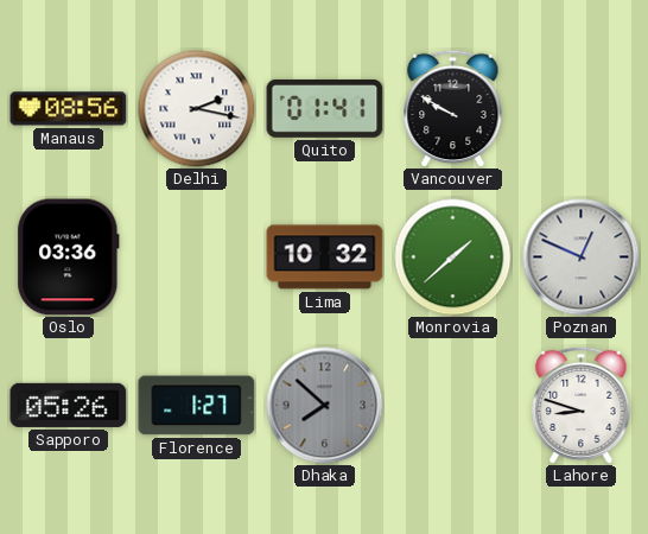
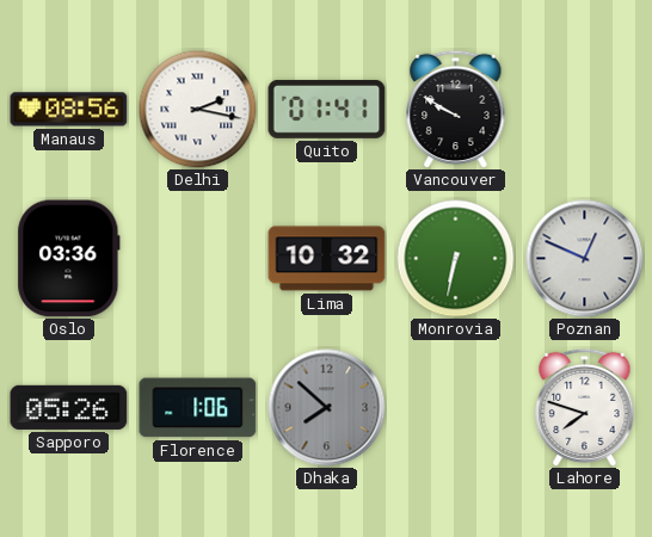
Monrovia: 1:38 -> 6:32
Florence: 1:27 -> 1:06
Lahore: 8:48 -> 7:48
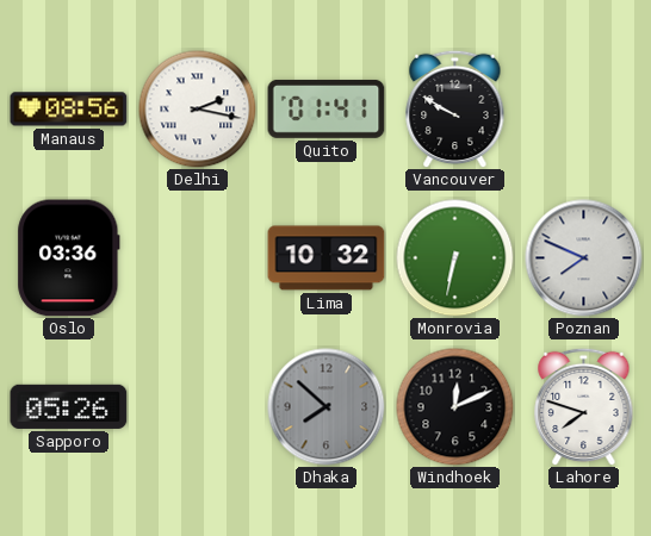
Poznan: 12:49 -> 7:49
Florence: 1:06 -> none
Windhoek: none -> 12:11
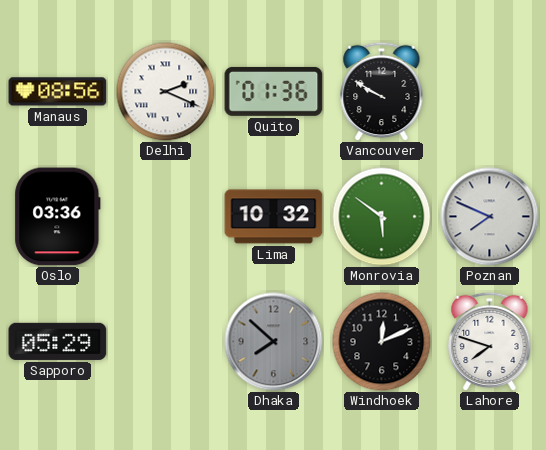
Delhi: 2:17 -> 2:19
Quito: 01:41 -> 01:36
Monrovia: 6:32 -> 5:51
Sapporo: 05:26 -> 05:29
